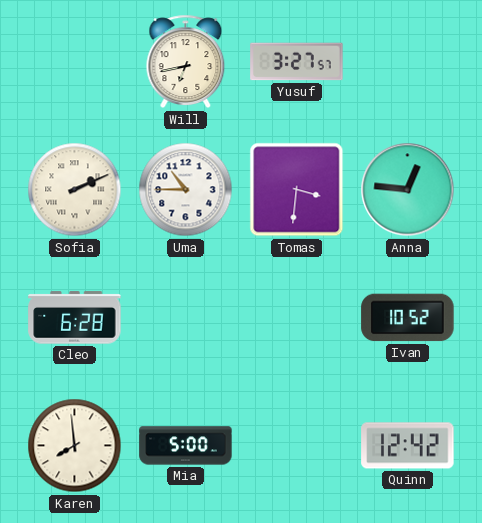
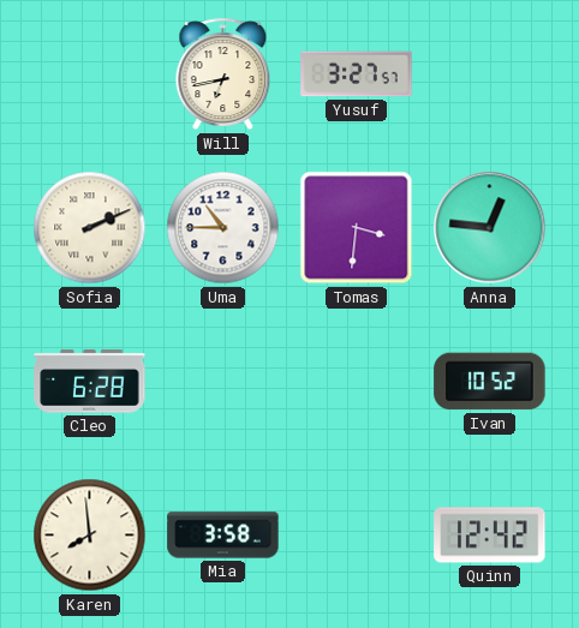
Mia: 5:00 -> 3:58
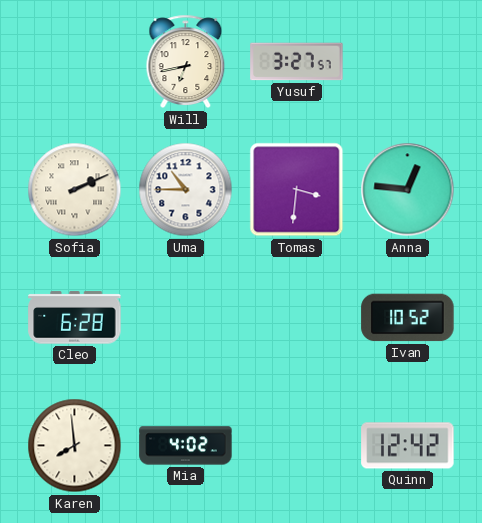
Mia: 3:58 -> 4:02
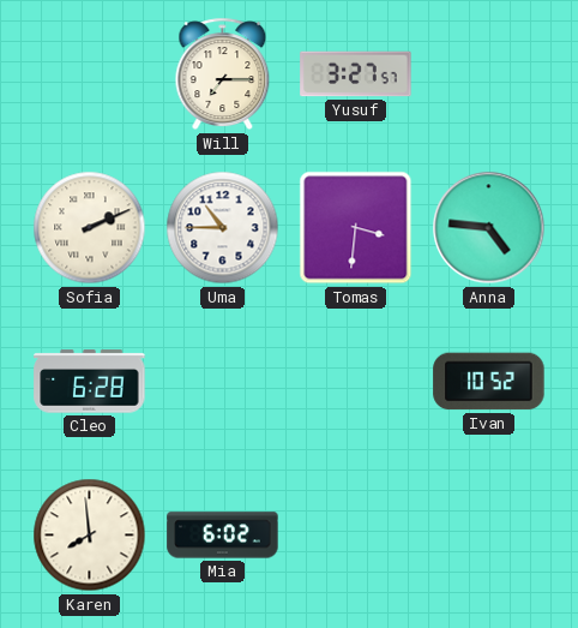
Will: 6:43 -> 7:15
Anna: 12:46 -> 4:46
Mia: 4:02 -> 6:02
Quinn: 12:42 -> none
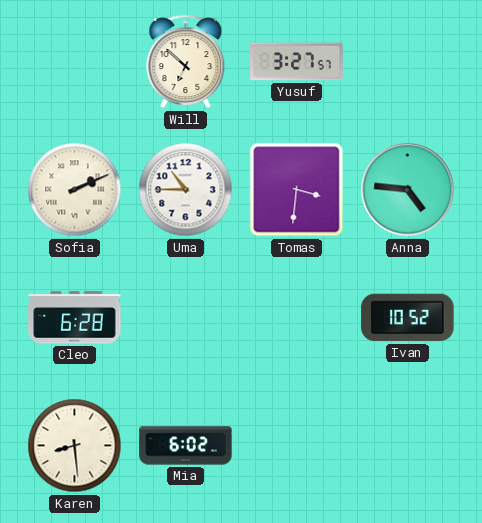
Will: 7:15 -> 6:52
Karen: 7:59 -> 8:29
